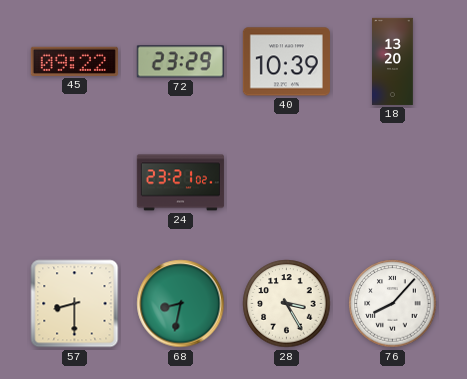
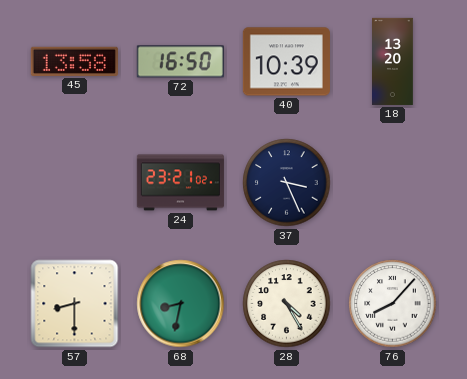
45: 09:22 -> 13:58
72: 23:29 -> 16:50
37: none -> 3:26
28: 3:25 -> 4:25
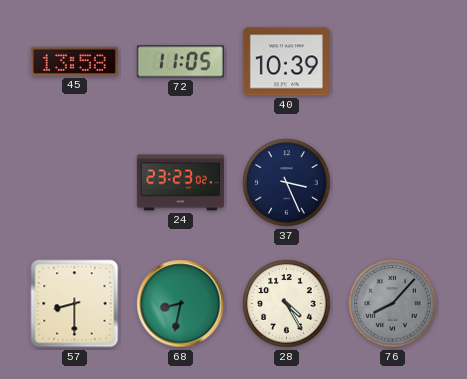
72: 16:50 -> 11:05
18: 13:20 -> none
24: 23:21 -> 23:23
76 dial: white -> grey
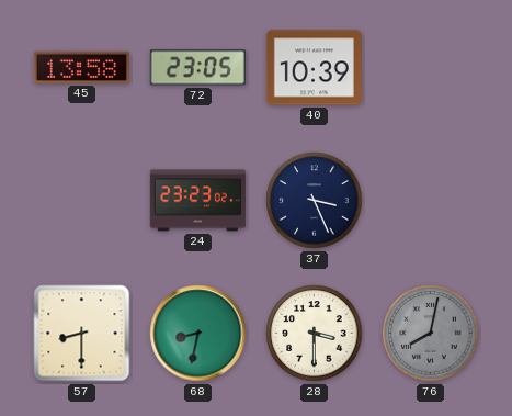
72: 11:05 -> 23:05
28: 4:25 -> 3:30
76: 8:07 -> 8:02
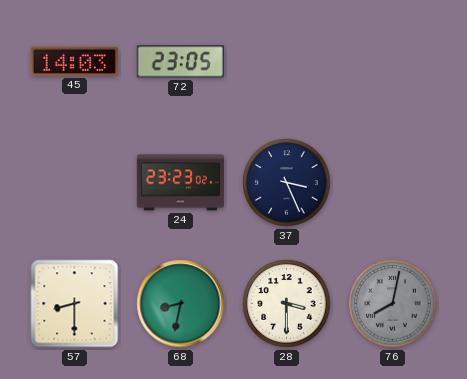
45: 13:58 -> 14:03
40: 10:39 -> none
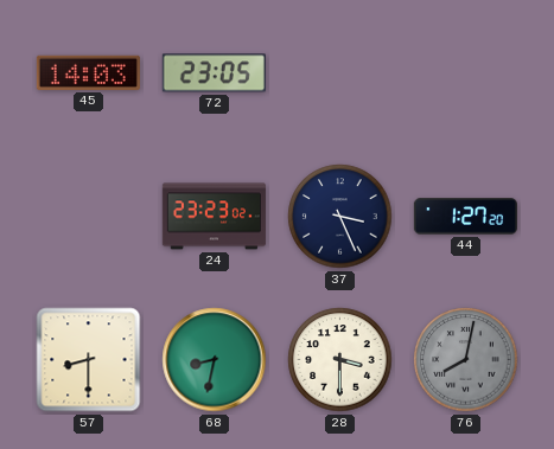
44: none -> 1:27
